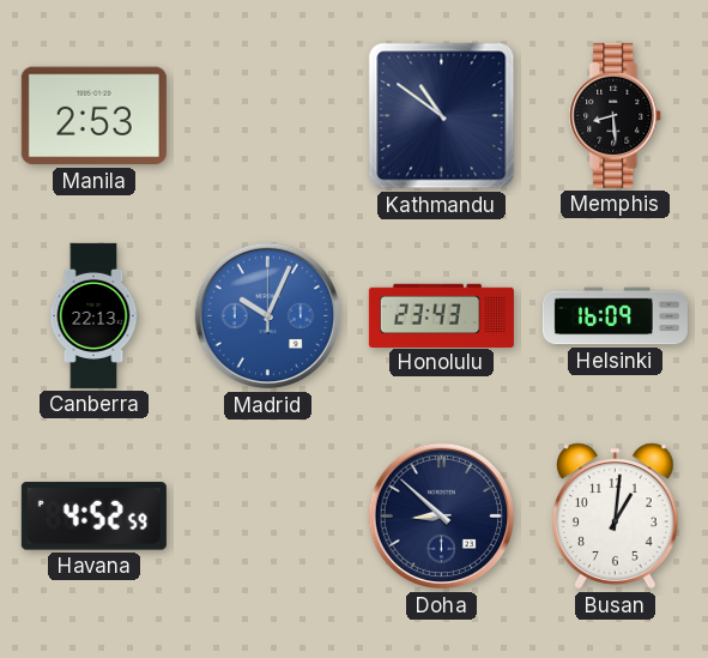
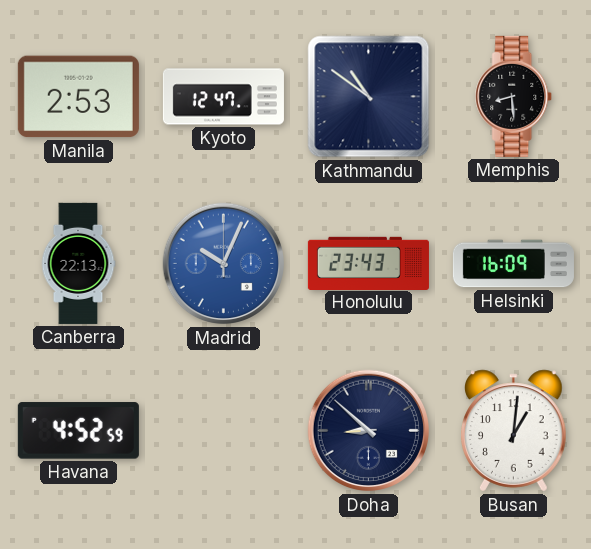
Kyoto: none -> 12:47
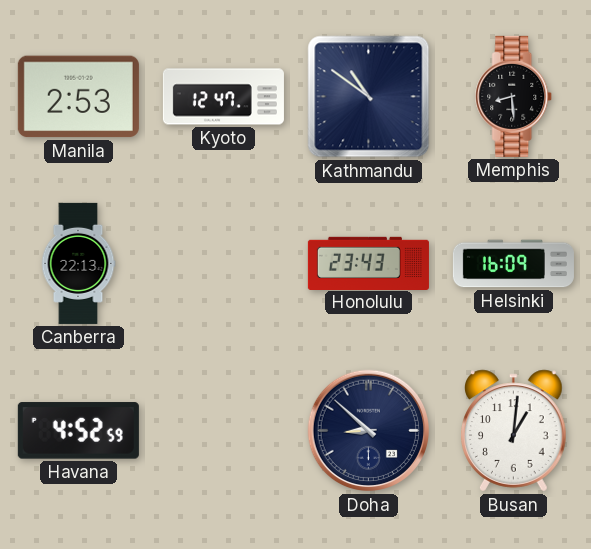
Madrid: 10:04 -> none
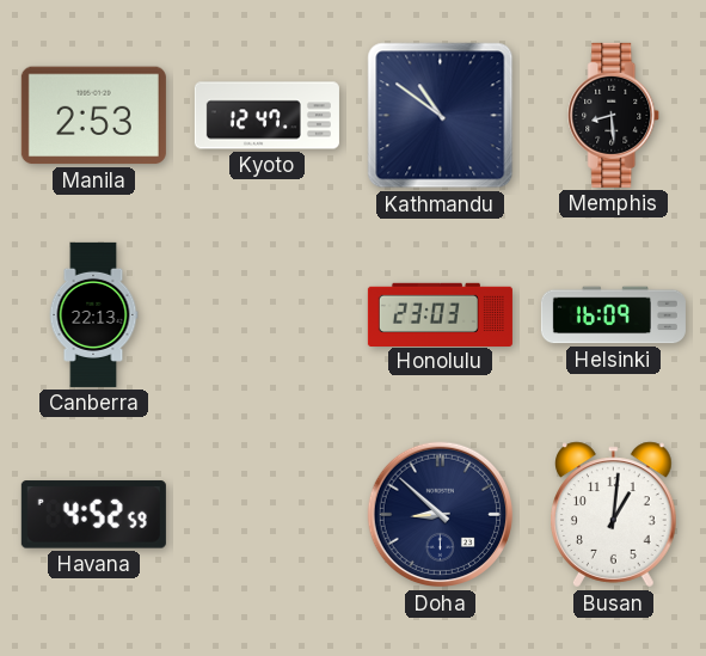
Honolulu: 23:43 -> 23:03
